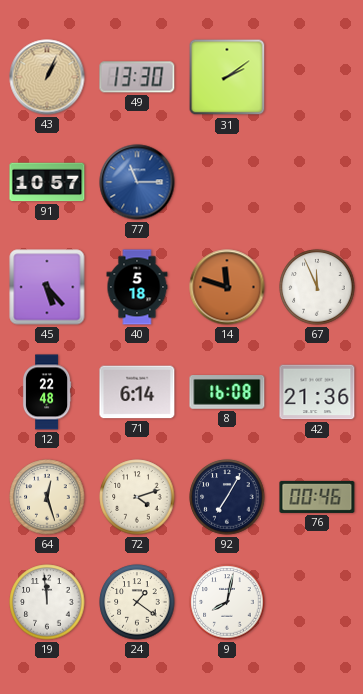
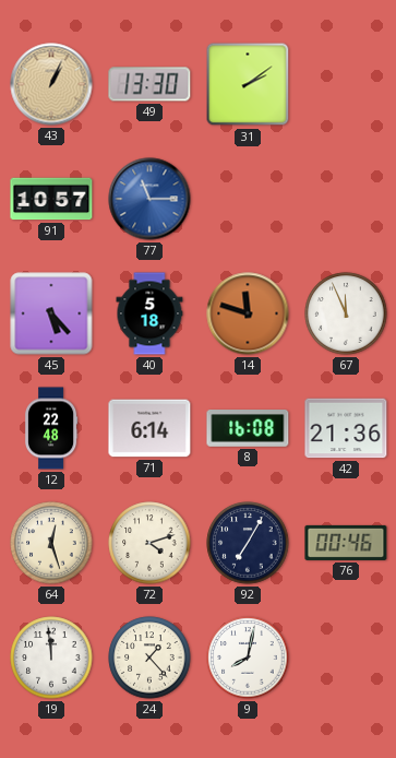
24: 1:21 -> 1:23
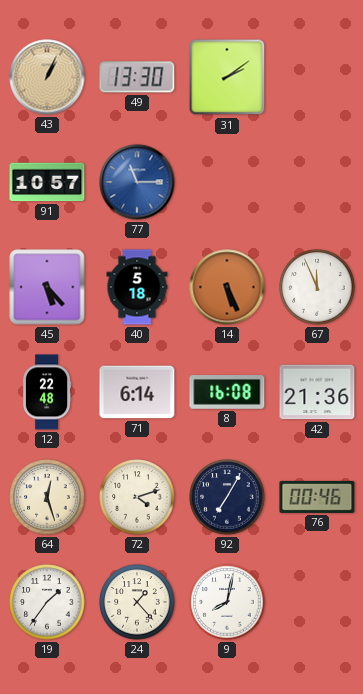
14: 11:48 -> 5:26
19: 11:59 -> 1:36
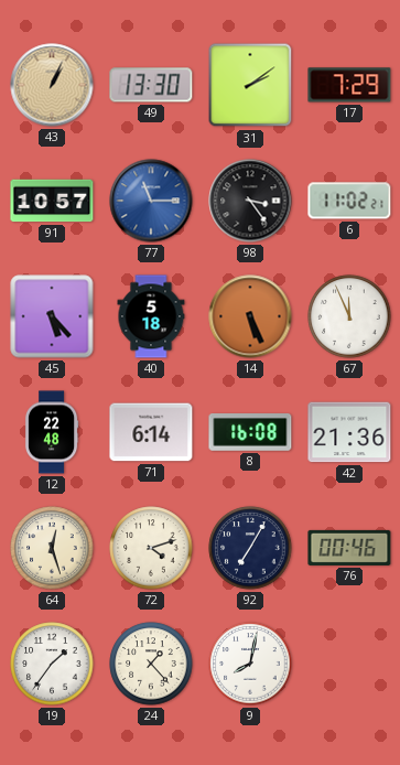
17: none -> 7:29
98: none -> 3:24
6: none -> 11:02
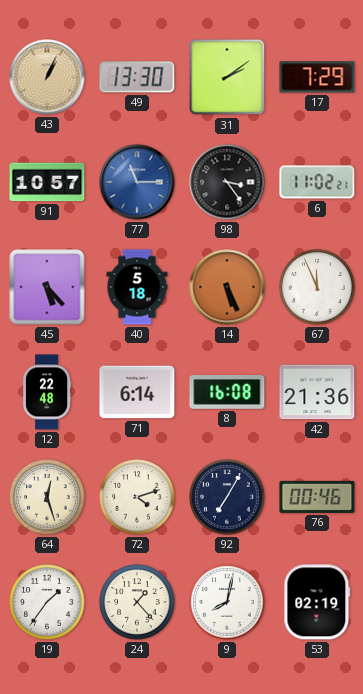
53: none -> 02:19
